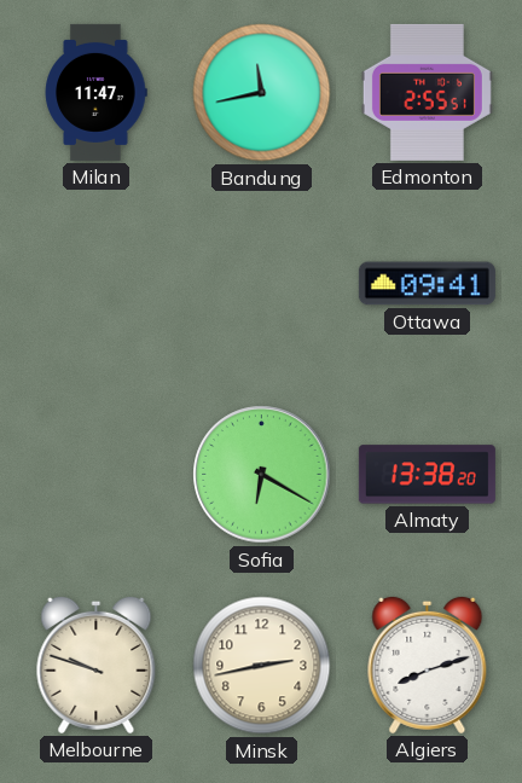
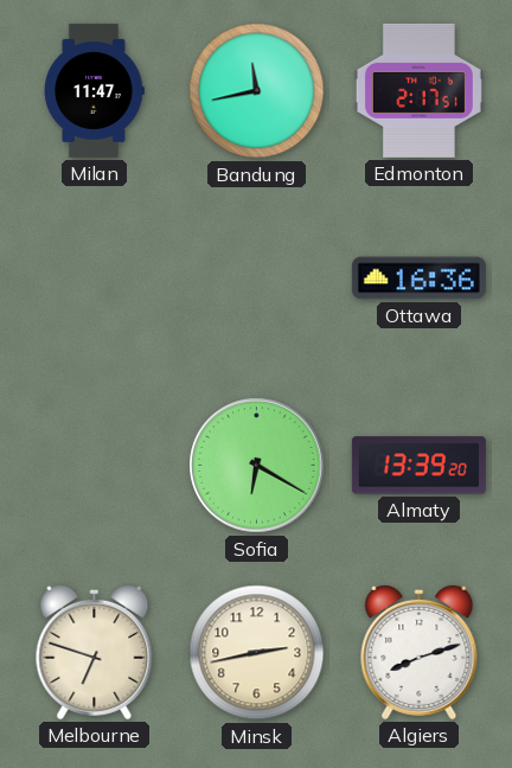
Edmonton: 2:55 -> 2:17
Ottawa: 09:41 -> 16:36
Almaty: 13:38 -> 13:39
Melbourne: 9:48 -> 6:48
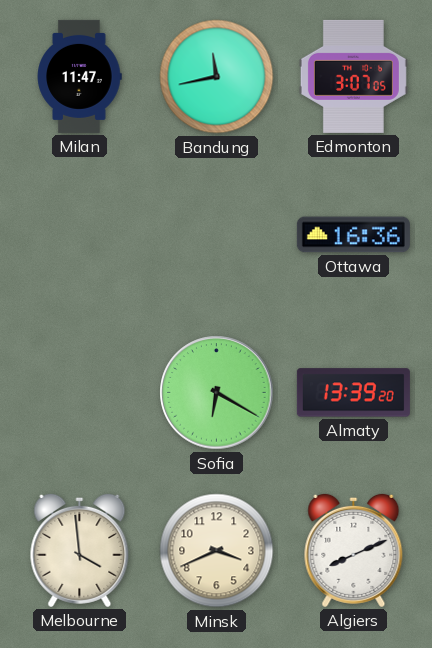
Edmonton: 2:17 -> 3:07
Melbourne: 6:48 -> 3:59
Minsk: 2:43 -> 3:41
Algiers: 8:12 -> 8:11
